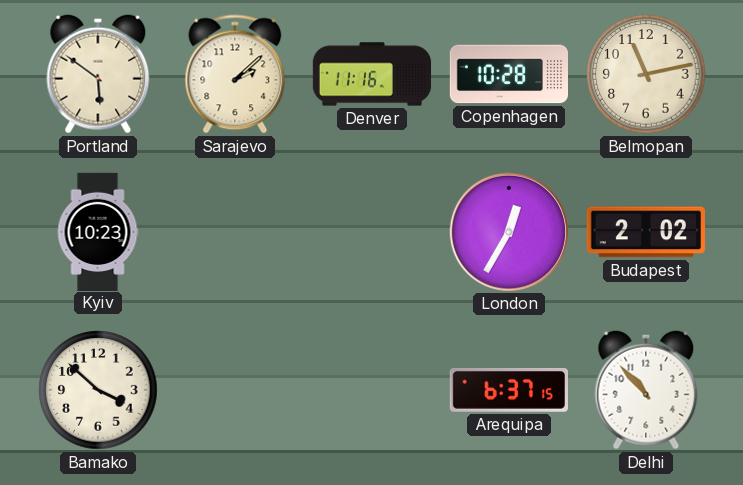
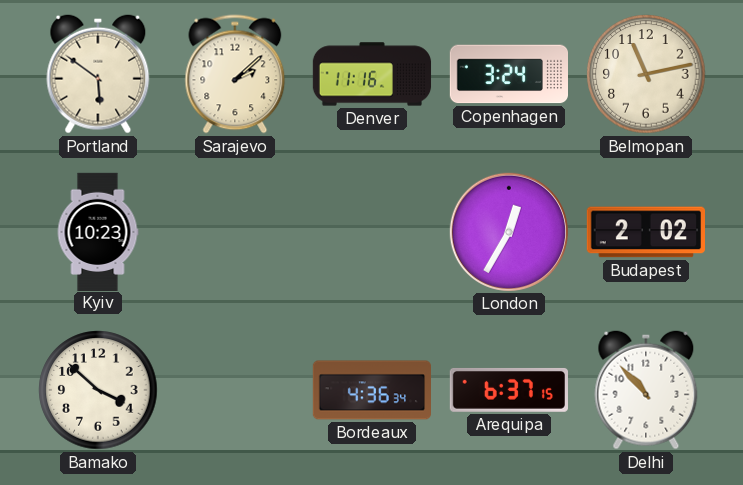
Copenhagen: 10:28 -> 3:24
Bordeaux: none -> 4:36
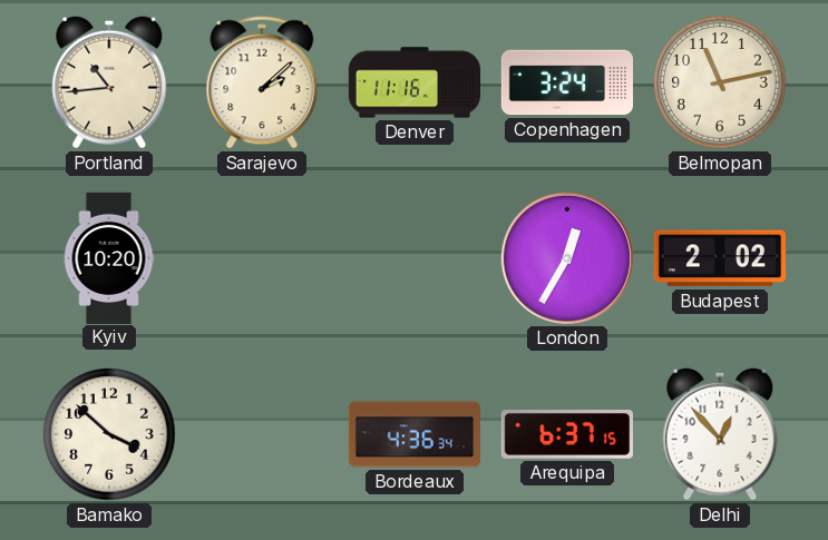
Portland: 5:51 -> 10:44
Kyiv: 10:23 -> 10:20
Delhi: 10:53 -> 12:53
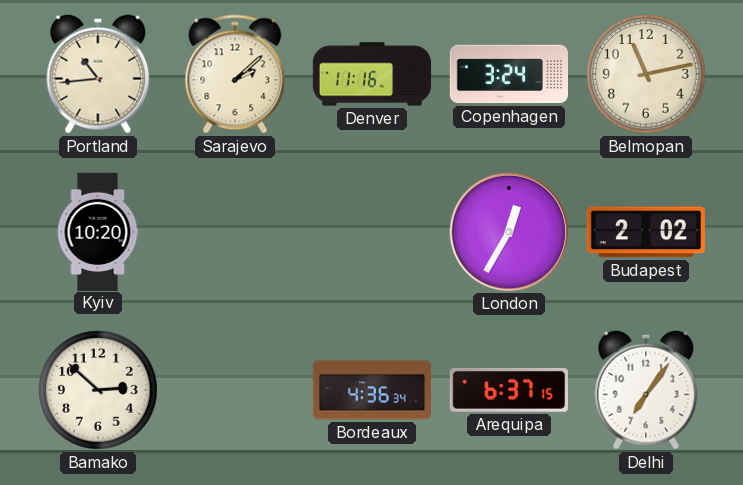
Bamako: 3:52 -> 2:52
Delhi: 12:53 -> 7:06
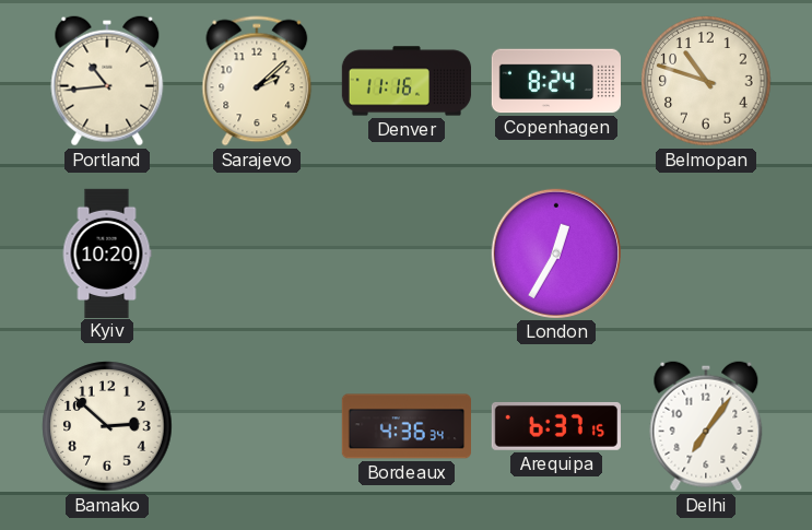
Copenhagen: 3:24 -> 8:24
Belmopan: 11:13 -> 10:48
Budapest: 2:02 -> none
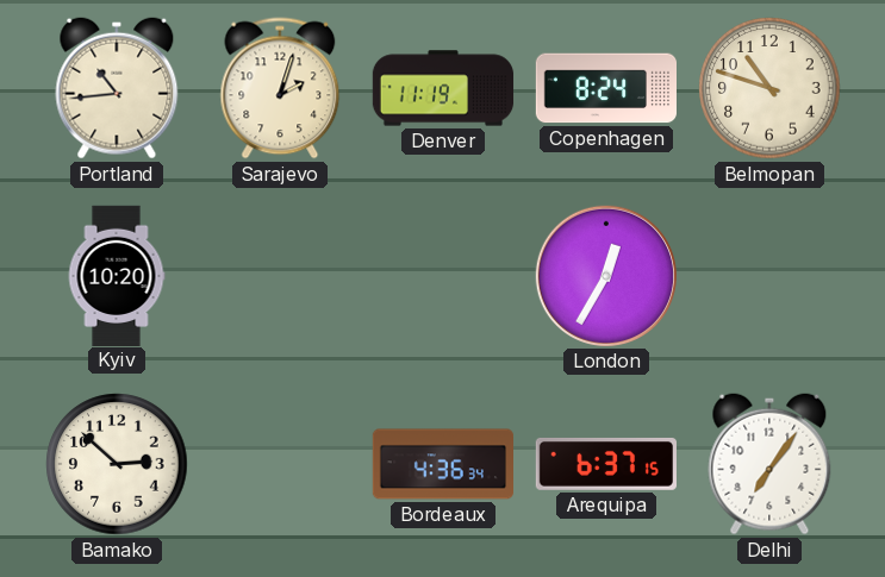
Sarajevo: 2:08 -> 2:03
Denver: 11:16 -> 11:19
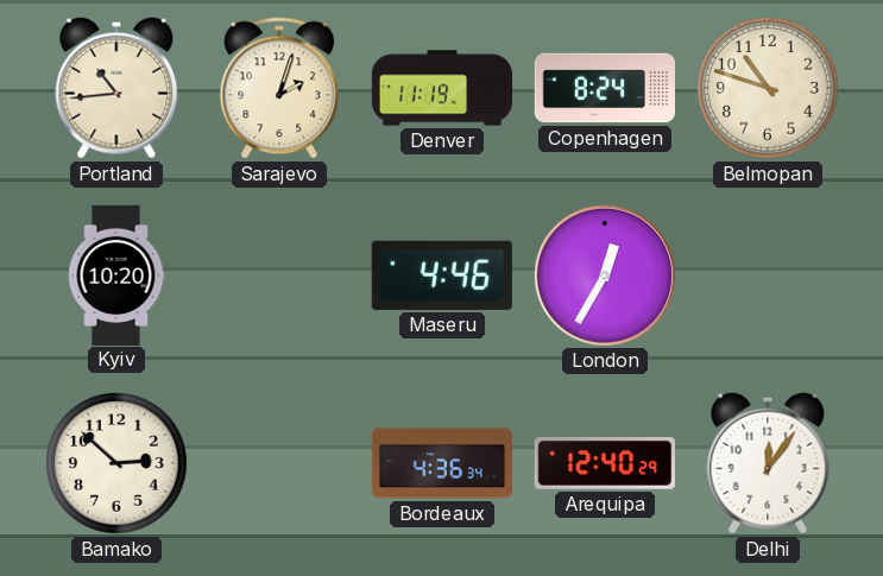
Maseru: none -> 4:46
Arequipa: 6:37 -> 12:40
Delhi: 7:06 -> 12:06
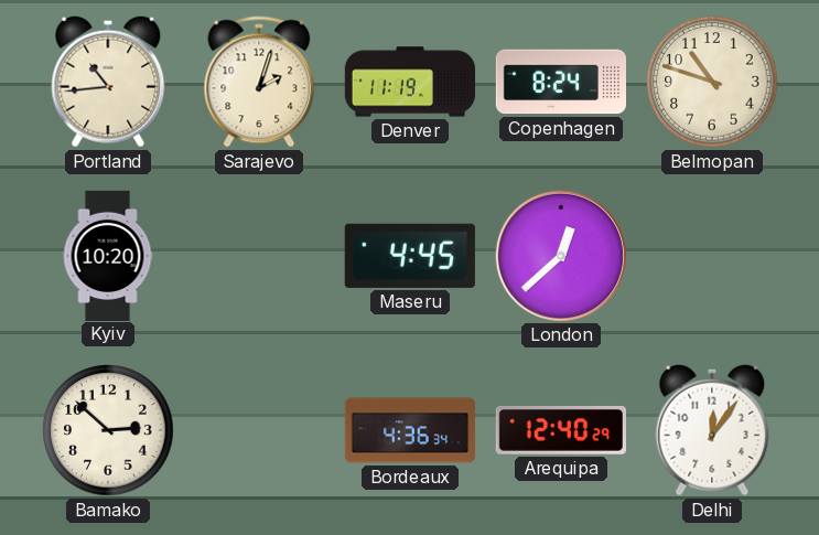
Maseru: 4:46 -> 4:45
London: 12:35 -> 12:38
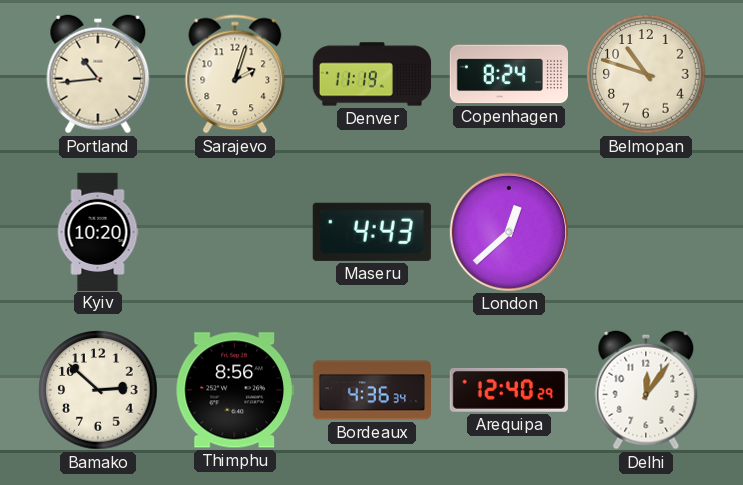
Maseru: 4:45 -> 4:43
Thimphu: none -> 8:56
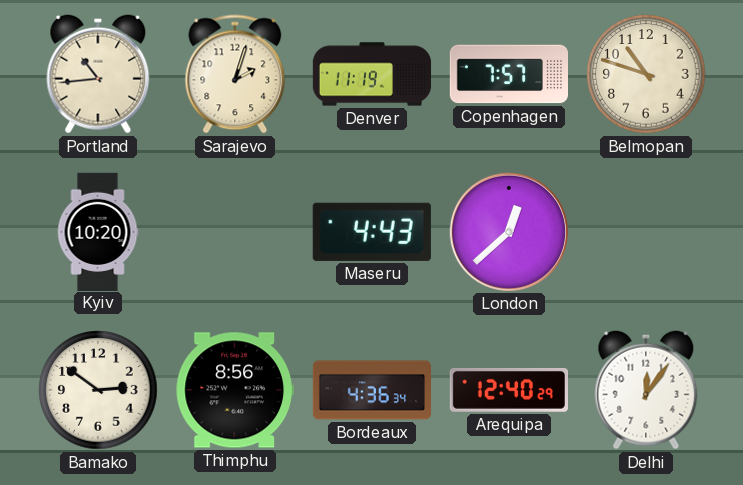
Copenhagen: 8:24 -> 7:57
Bamako: 2:52 -> 2:51
